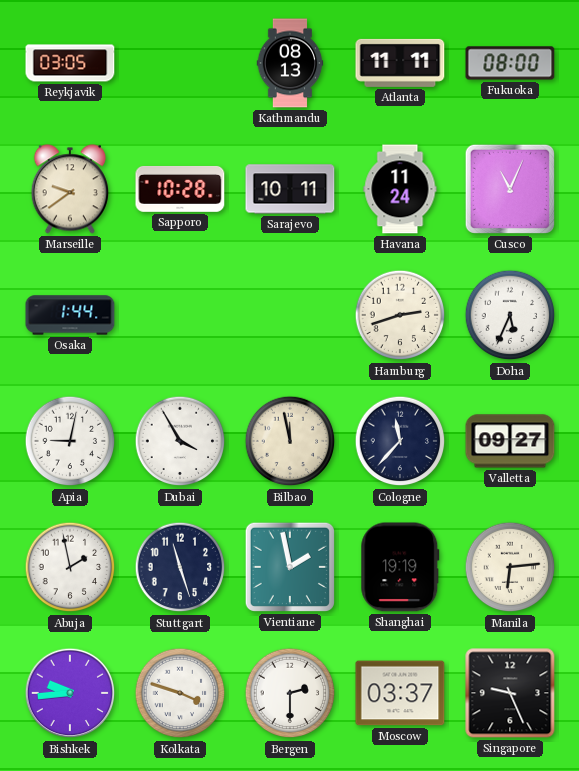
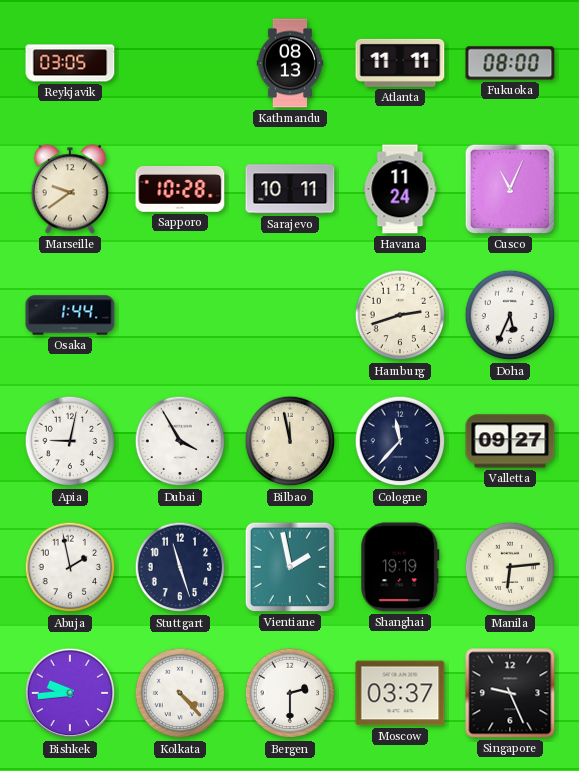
Kolkata: 3:48 -> 4:23
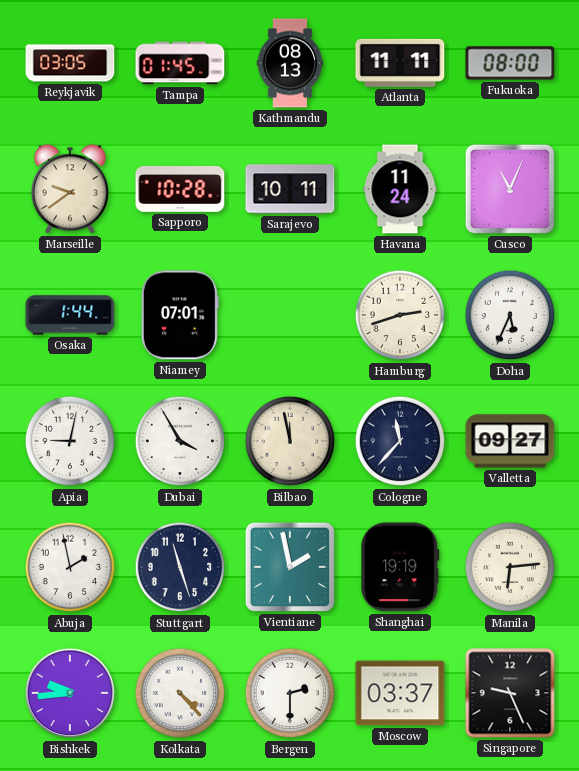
Tampa: none -> 01:45
Niamey: none -> 07:01
